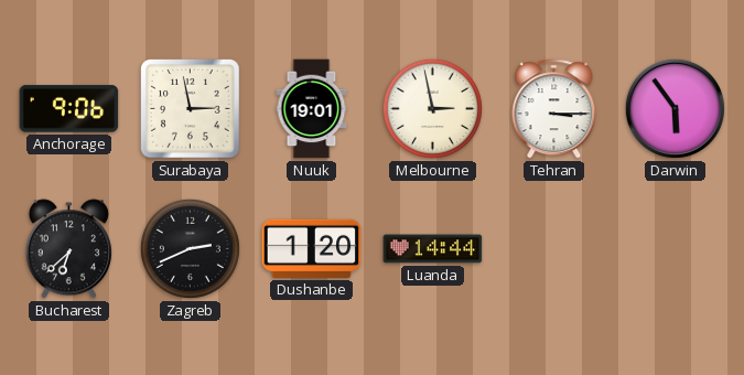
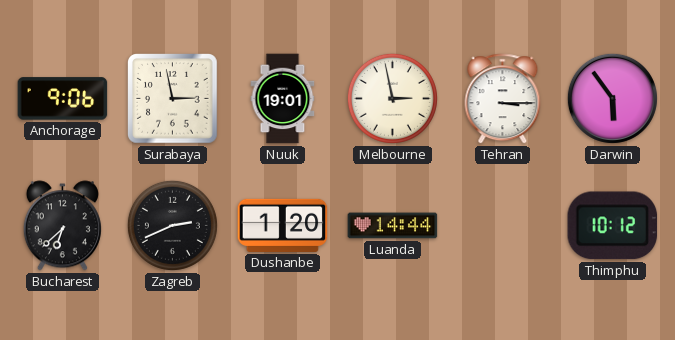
Thimphu: none -> 10:12
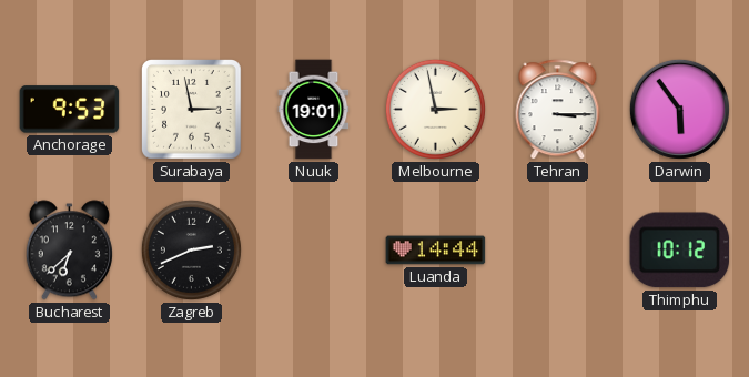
Anchorage: 9:06 -> 9:53
Dushanbe: 1:20 -> none
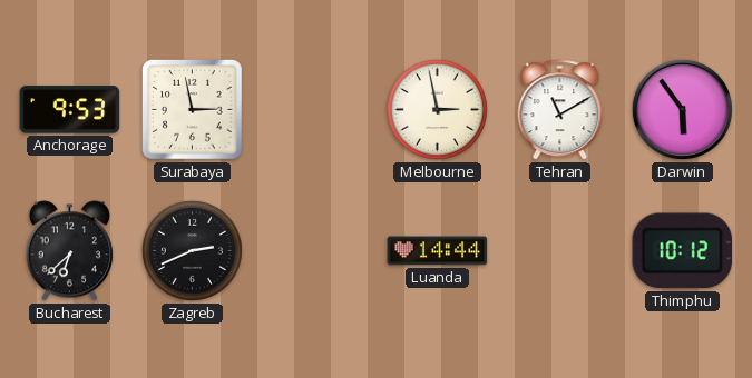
Nuuk: 19:01 -> none
Tehran: 3:15 -> 11:10
